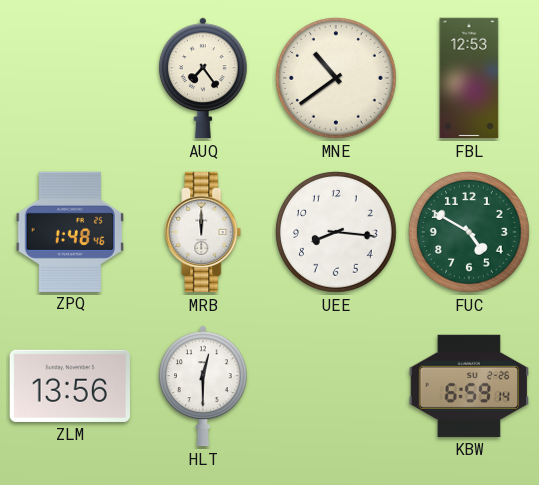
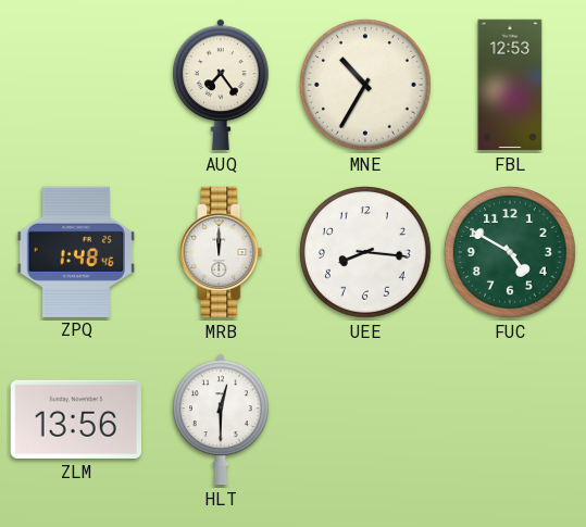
MNE: 10:39 -> 10:35
KBW: 6:59 -> none
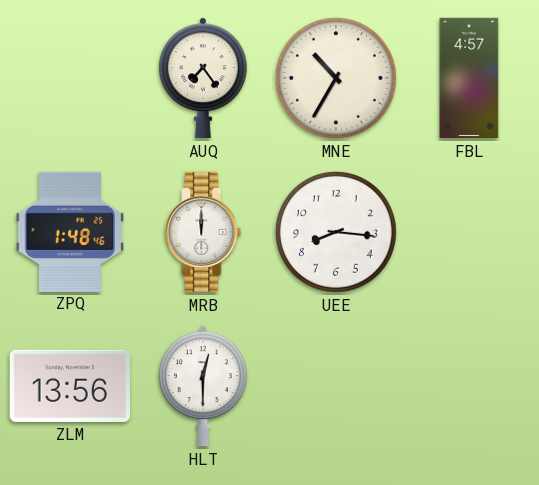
FBL: 12:53 -> 4:57
FUC: 4:50 -> none
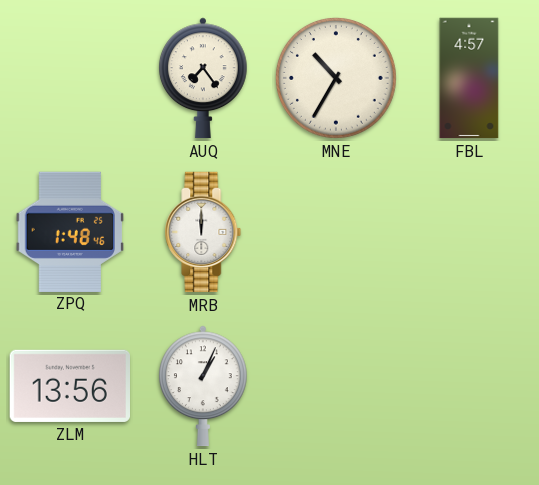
UEE: 8:16 -> none
HLT: 12:30 -> 1:04
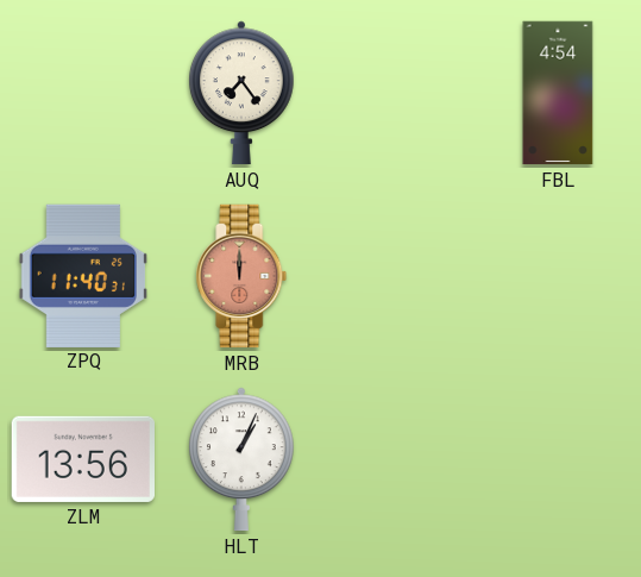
MNE: 10:35 -> none
FBL: 4:57 -> 4:54
ZPQ: 1:48 -> 11:40
MRB dial: white -> salmon
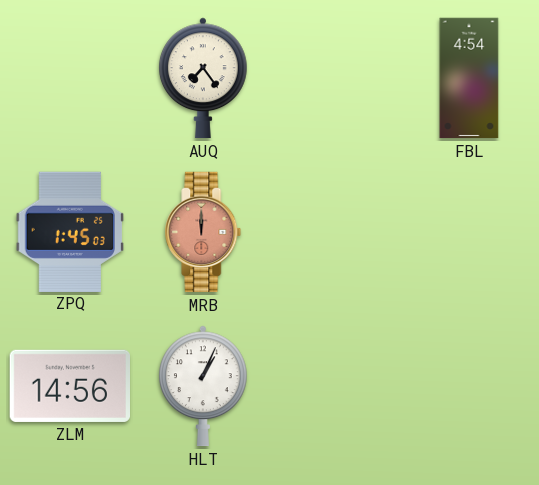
ZPQ: 11:40 -> 1:45
ZLM: 13:56 -> 14:56
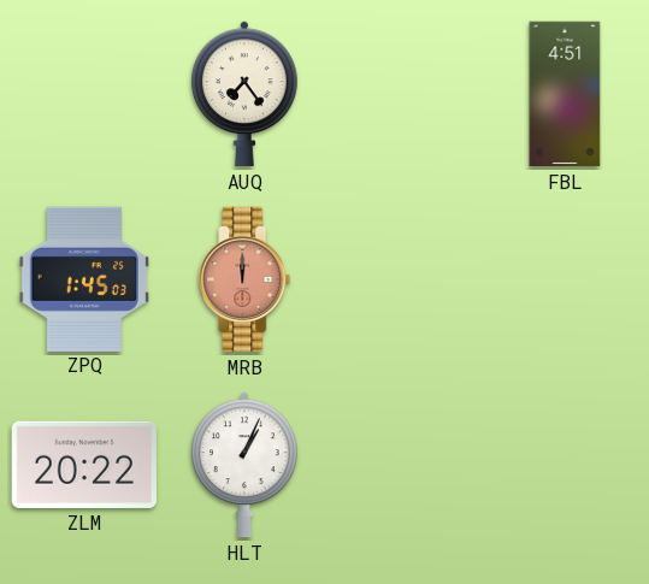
FBL: 4:54 -> 4:51
ZLM: 14:56 -> 20:22
